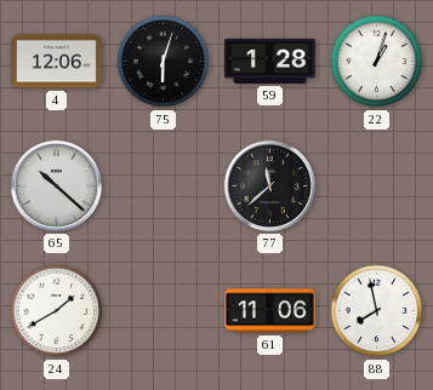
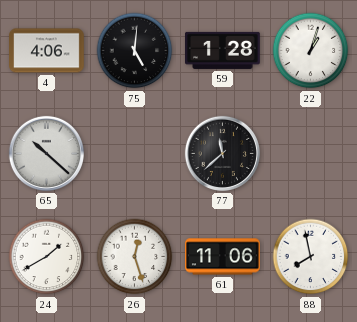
4: 12:06 -> 4:06
75: 6:03 -> 5:01
26: none -> 12:27
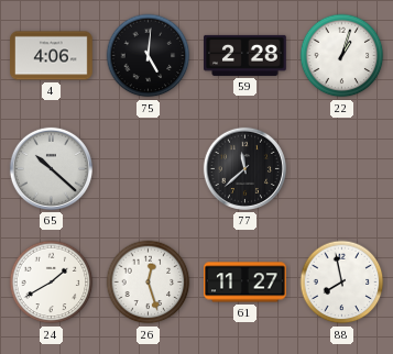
59: 1:28 -> 2:28
61: 11:06 -> 11:27
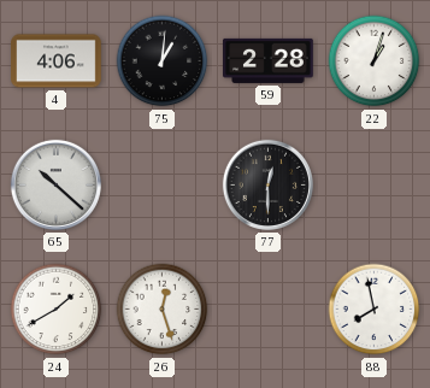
75: 5:01 -> 1:01
77: 11:38 -> 12:30
61: 11:27 -> none
